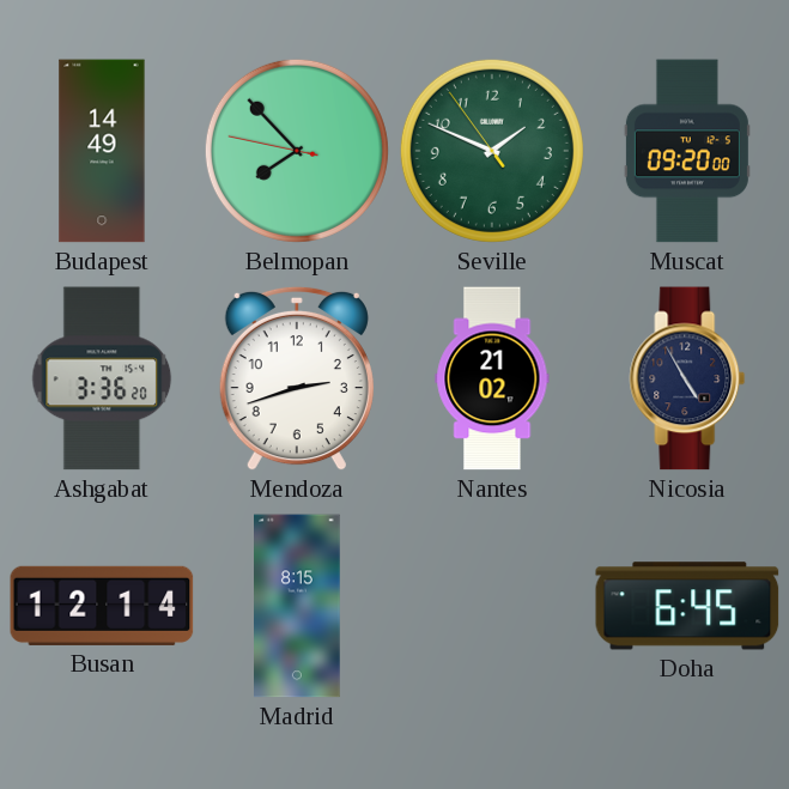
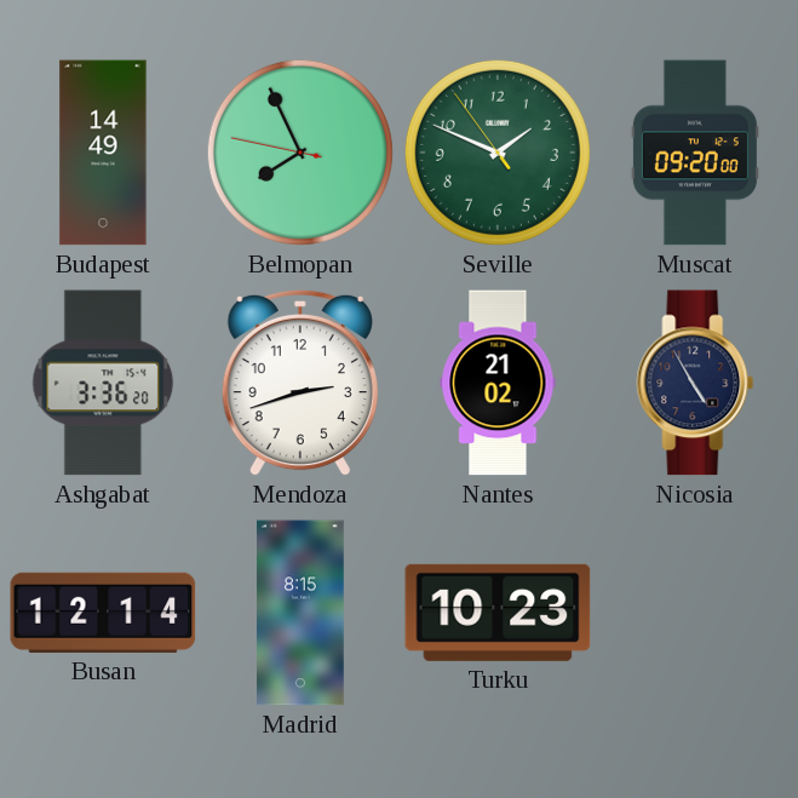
Belmopan: 7:52 -> 7:55
Turku: none -> 10:23
Doha: 6:45 -> none
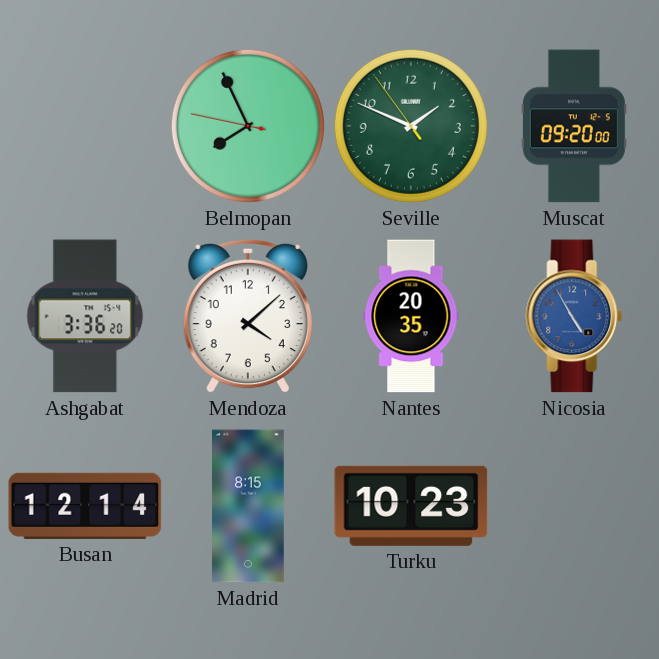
Budapest: 14:49 -> none
Mendoza: 2:42 -> 4:08
Nantes: 21:02 -> 20:35
Nicosia dial: navy -> blue
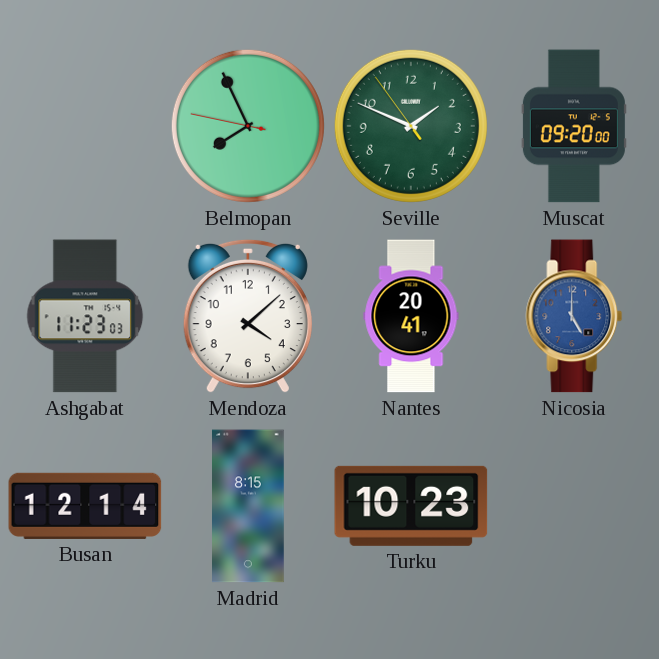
Ashgabat: 3:36 -> 11:23
Nantes: 20:35 -> 20:41
Nicosia: 4:55 -> 5:00
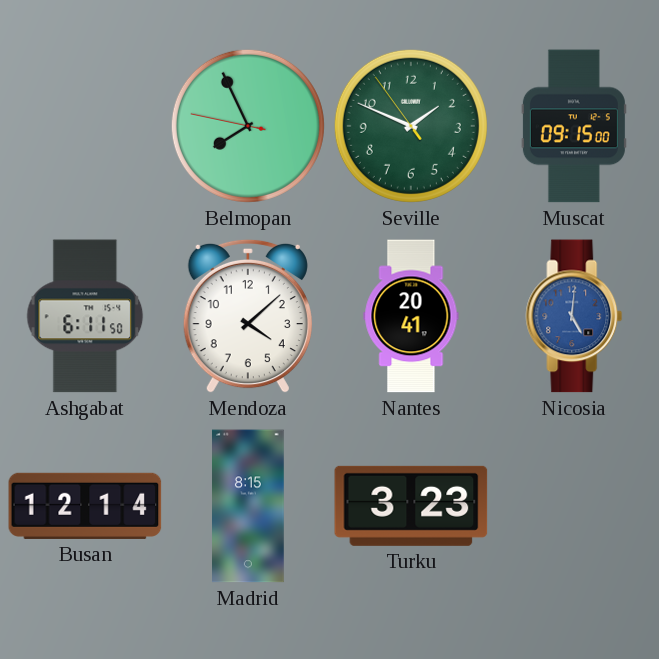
Muscat: 09:20 -> 09:15
Ashgabat: 11:23 -> 6:11
Nicosia: 5:00 -> 5:01
Turku: 10:23 -> 3:23
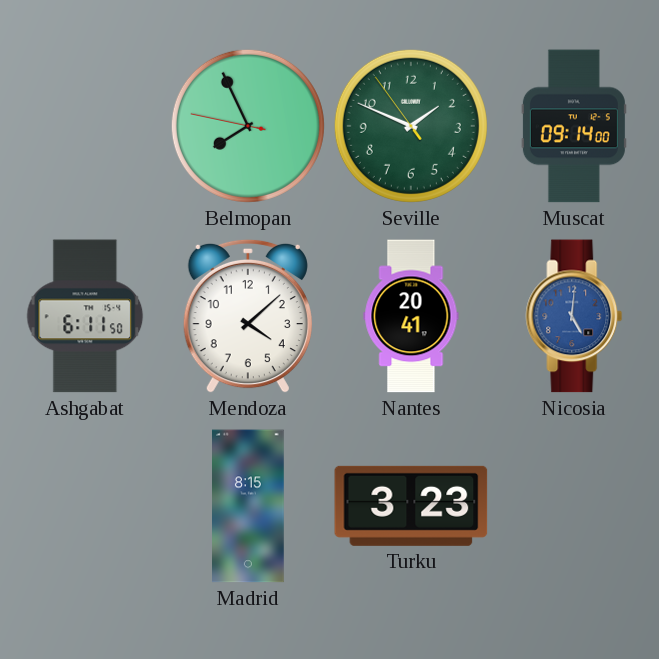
Muscat: 09:15 -> 09:14
Busan: 12:14 -> none
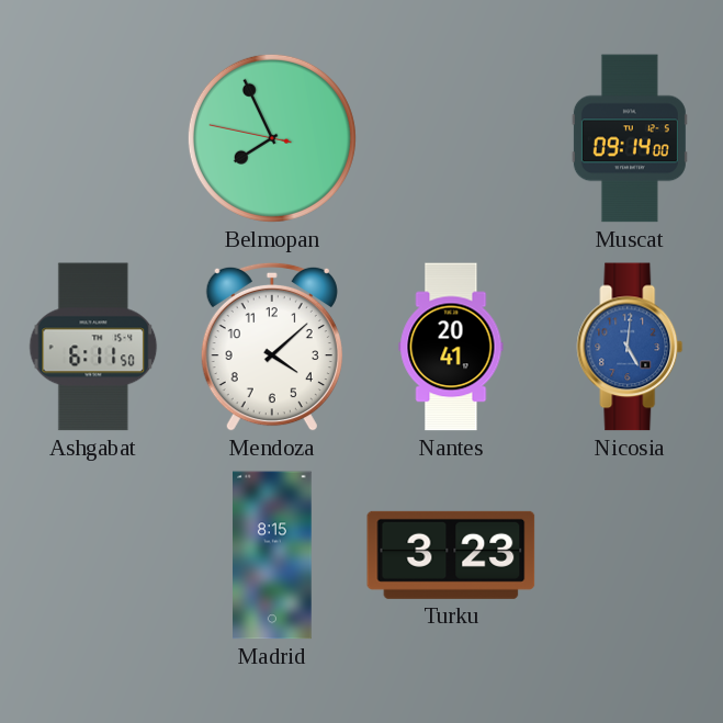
Seville: 1:48 -> none
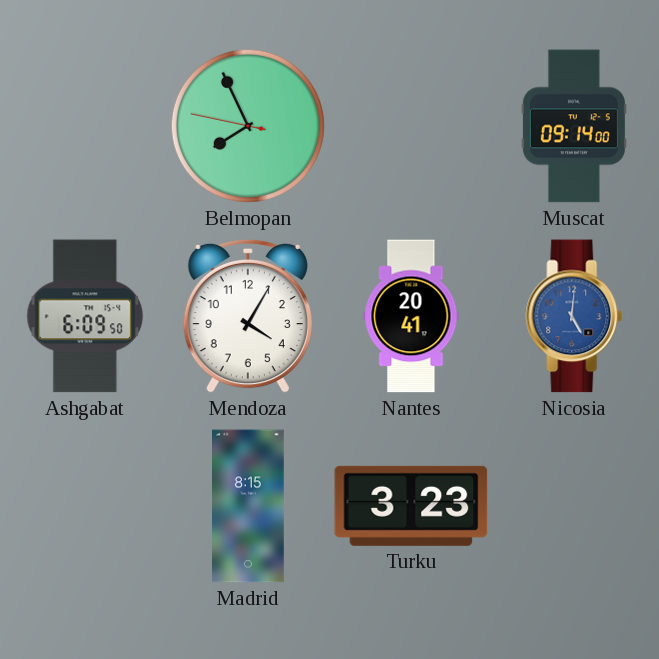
Ashgabat: 6:11 -> 6:09
Mendoza: 4:08 -> 4:05
